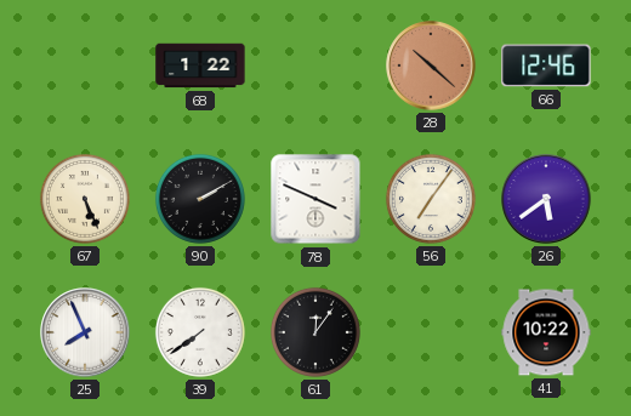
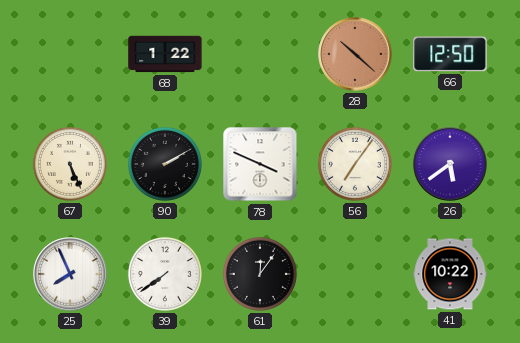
66: 12:46 -> 12:50
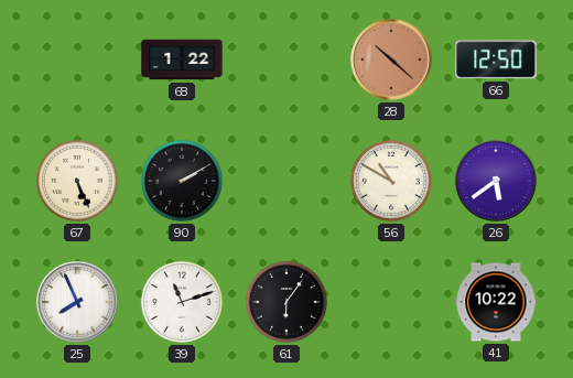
78: 3:49 -> none
56: 7:06 -> 10:50
39: 7:39 -> 11:12
61: 12:06 -> 6:06
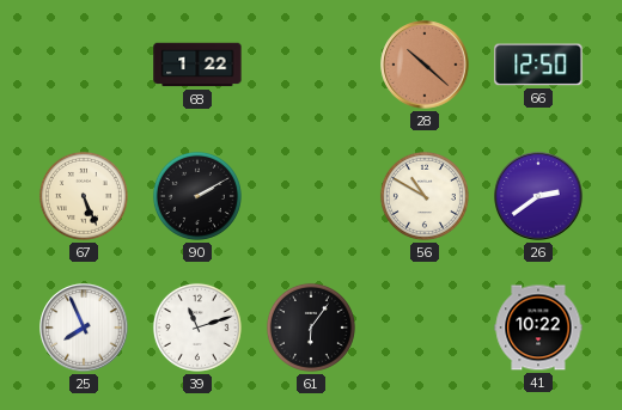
26: 5:39 -> 2:39
